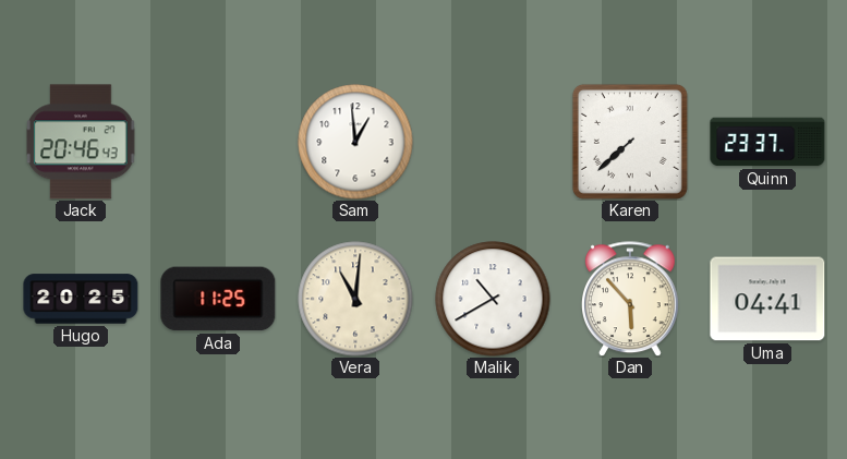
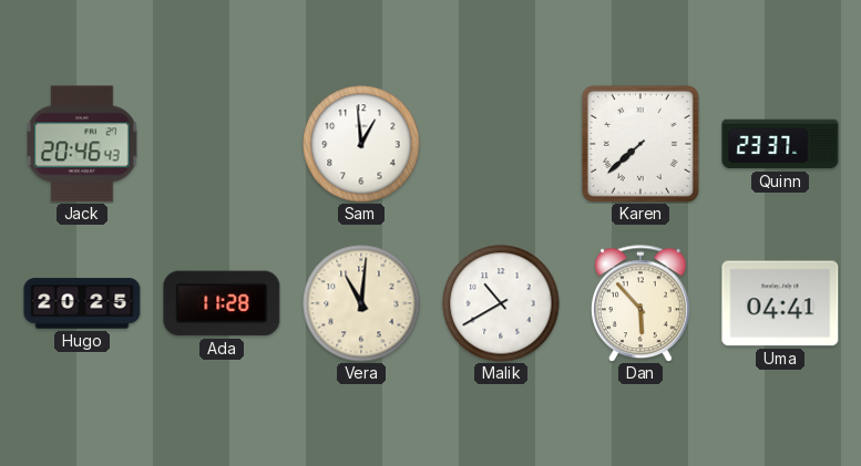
Ada: 11:25 -> 11:28
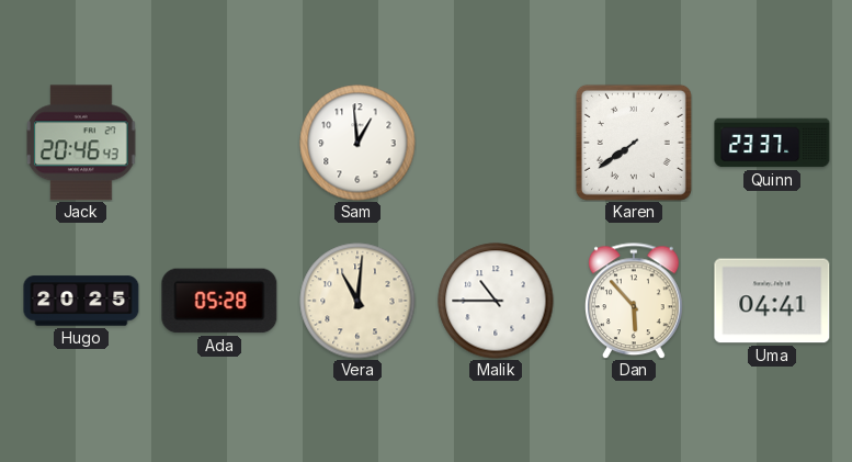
Karen: 7:38 -> 7:39
Ada: 11:28 -> 05:28
Malik: 10:40 -> 10:45
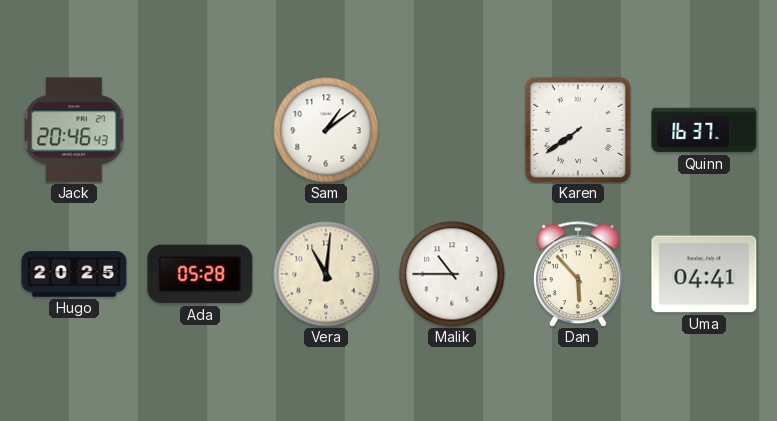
Sam: 12:59 -> 1:09
Quinn: 23:37 -> 16:37
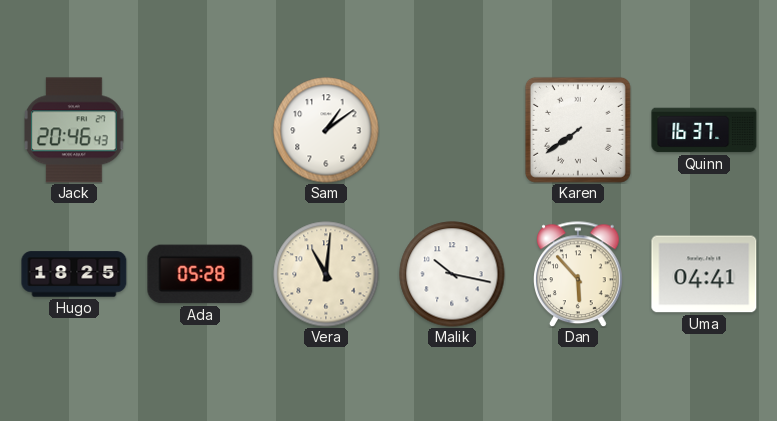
Hugo: 20:25 -> 18:25
Malik: 10:45 -> 10:17
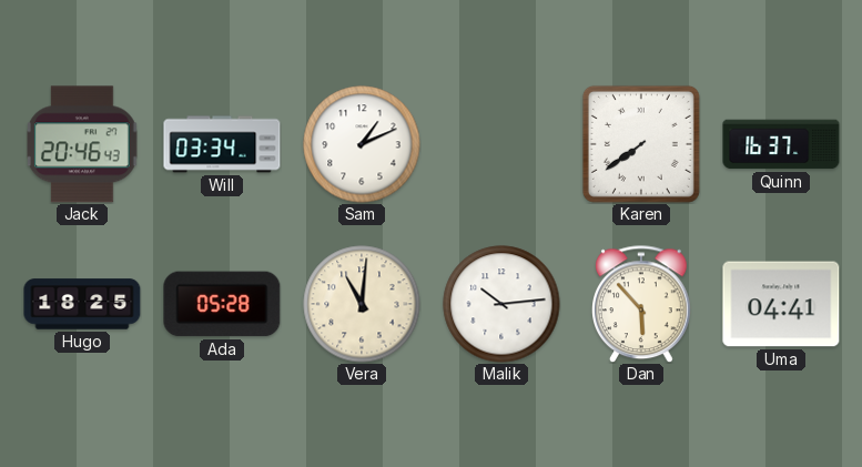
Will: none -> 03:34
Sam: 1:09 -> 1:11
Malik: 10:17 -> 10:14
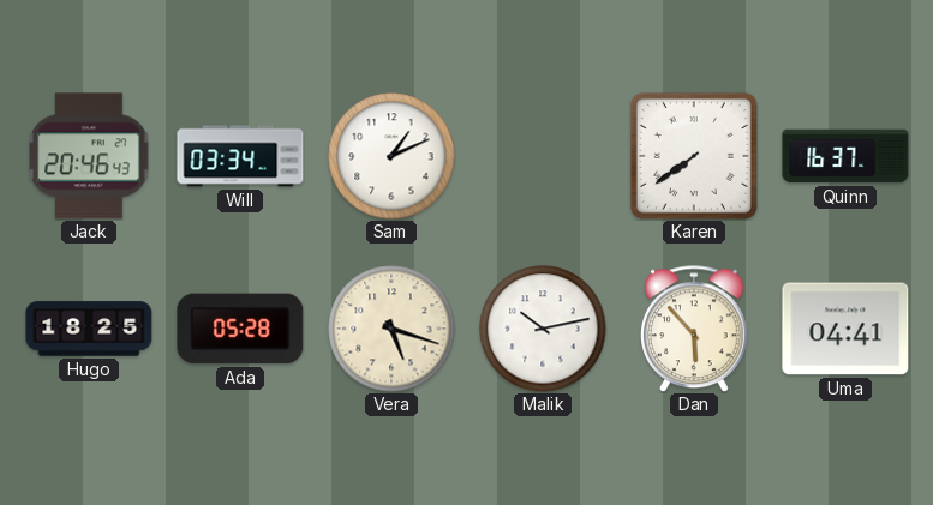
Vera: 11:01 -> 5:18
Malik: 10:14 -> 10:13
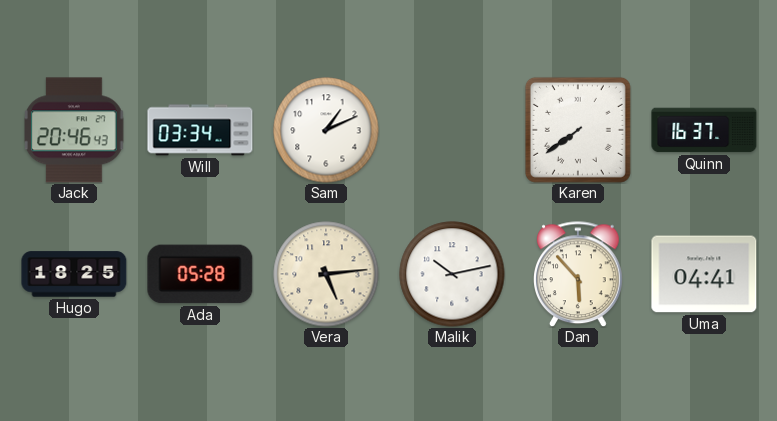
Vera: 5:18 -> 5:14
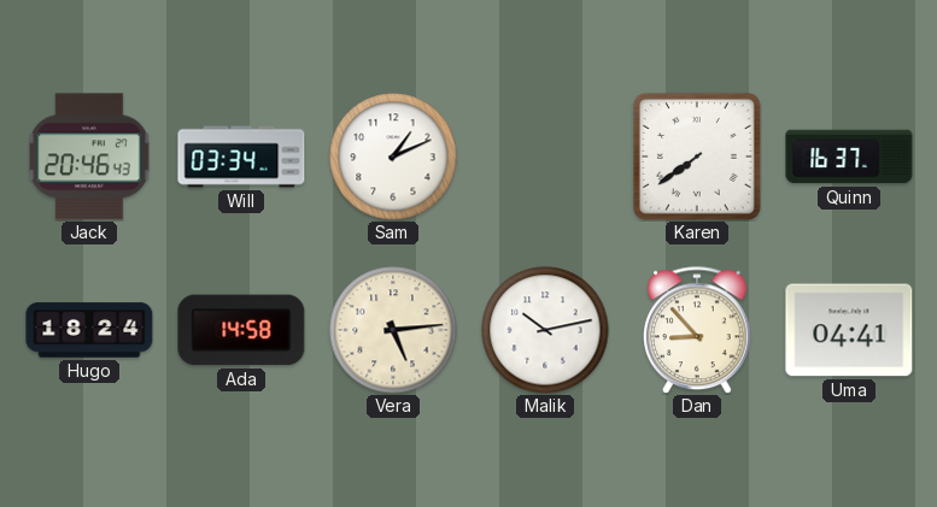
Hugo: 18:25 -> 18:24
Ada: 05:28 -> 14:58
Dan: 5:53 -> 8:53
